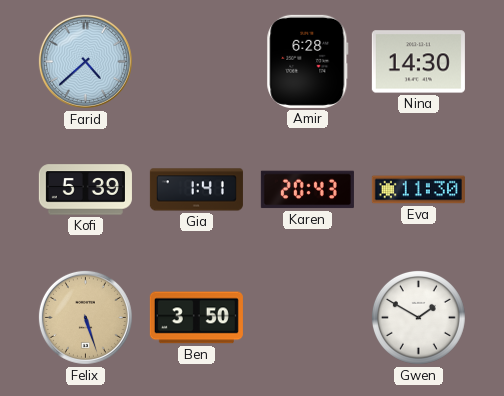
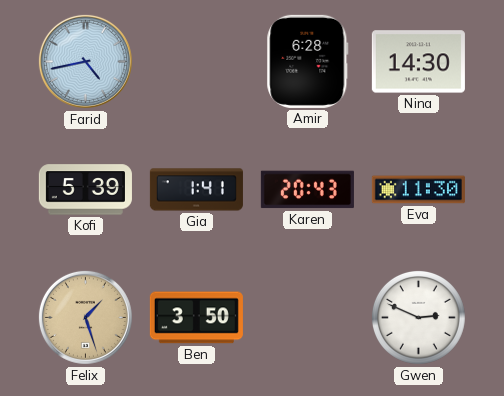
Farid: 4:38 -> 4:43
Felix: 5:27 -> 1:27
Gwen: 1:50 -> 2:49
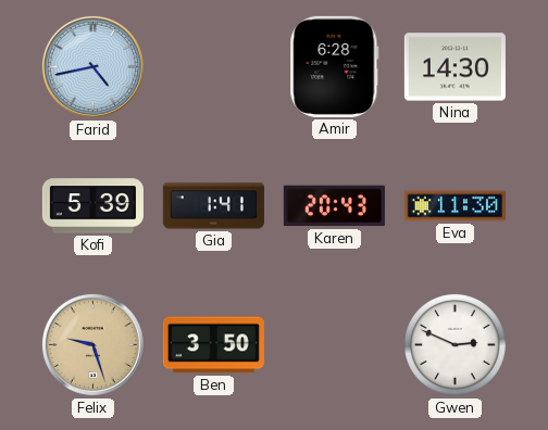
Felix: 1:27 -> 9:27
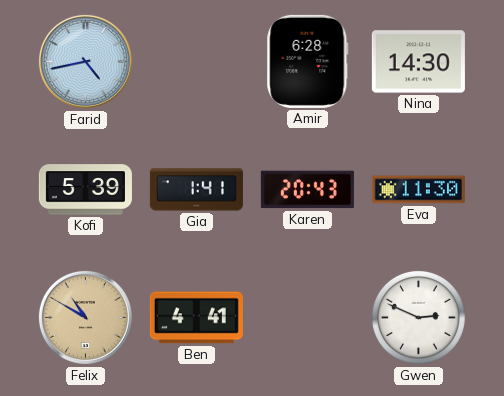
Felix: 9:27 -> 10:50
Ben: 3:50 -> 4:41
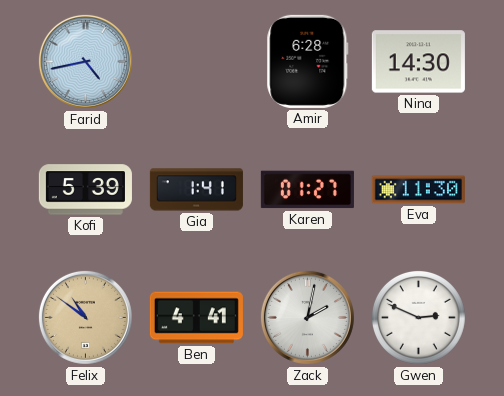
Karen: 20:43 -> 01:27
Felix: 10:50 -> 10:51
Zack: none -> 2:02
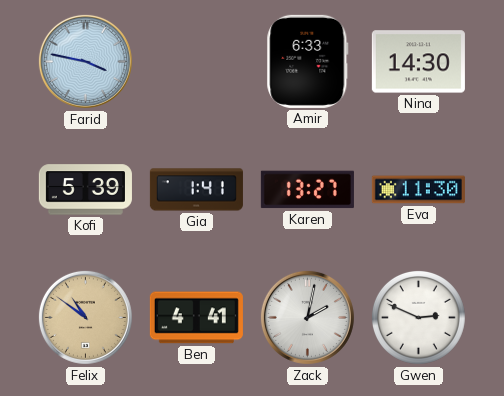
Farid: 4:43 -> 3:47
Amir: 6:28 -> 6:33
Karen: 01:27 -> 13:27
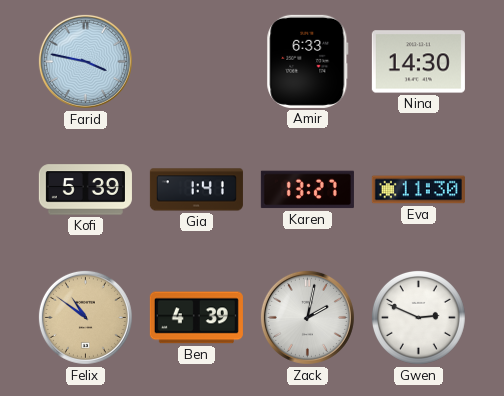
Ben: 4:41 -> 4:39
